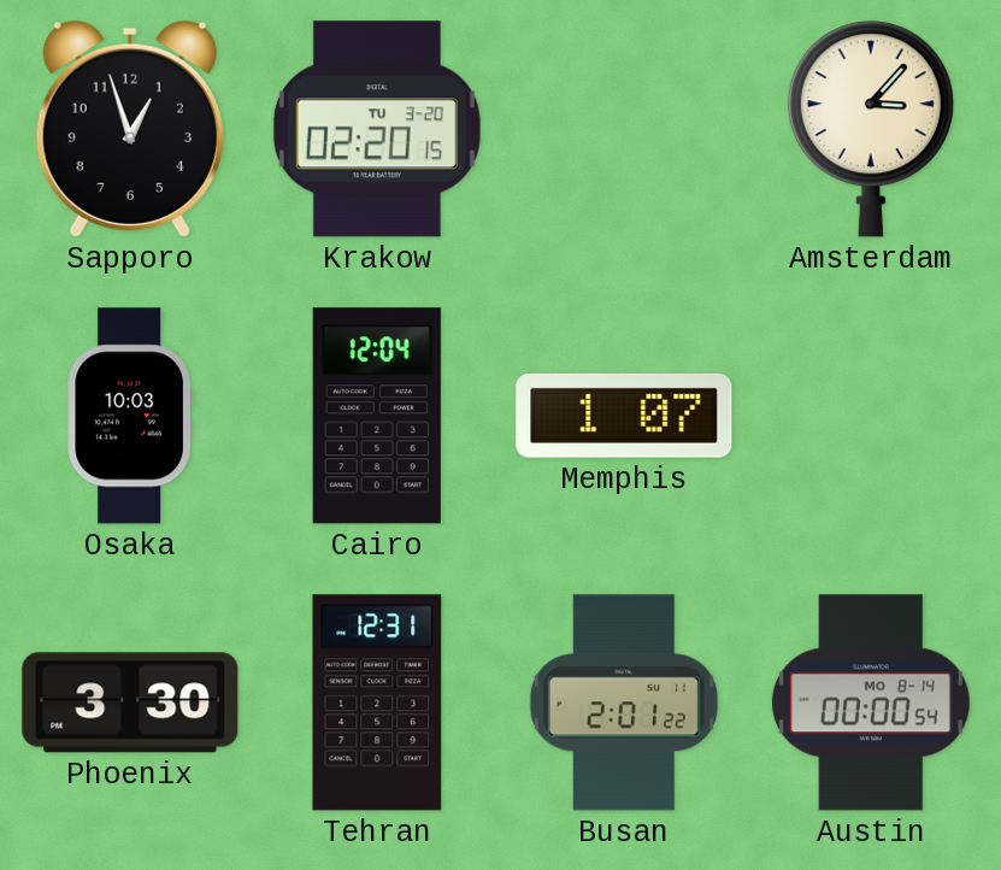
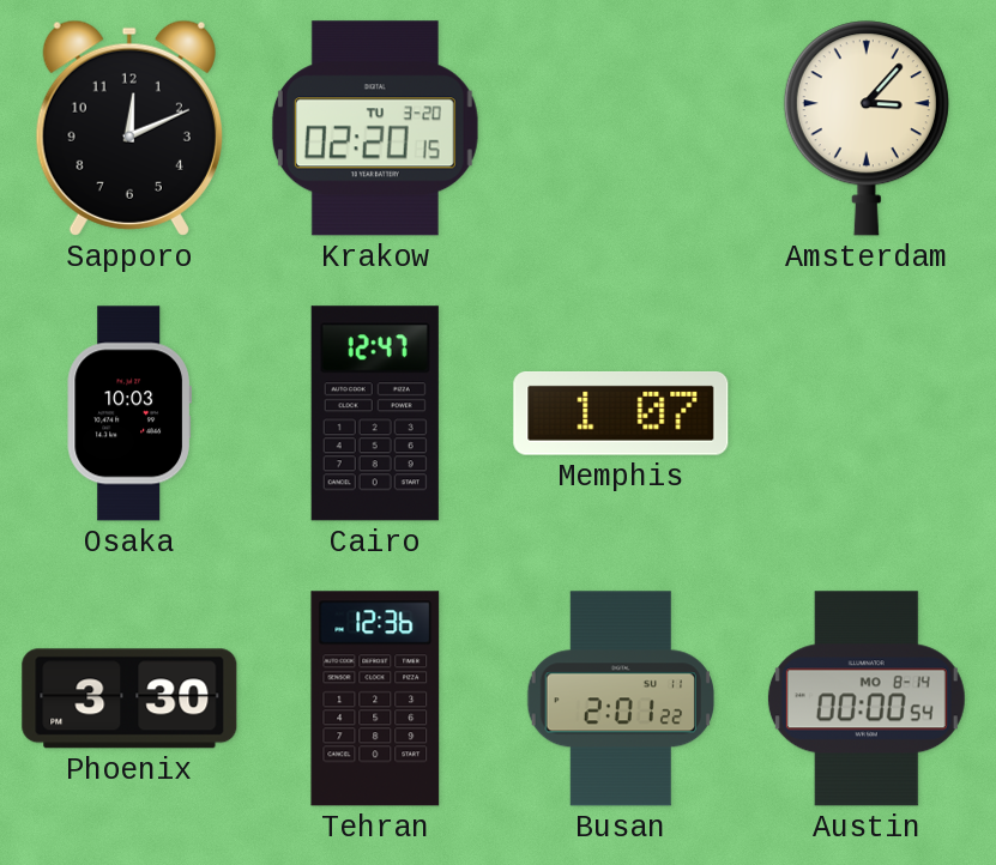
Sapporo: 12:57 -> 12:11
Cairo: 12:04 -> 12:47
Tehran: 12:31 -> 12:36
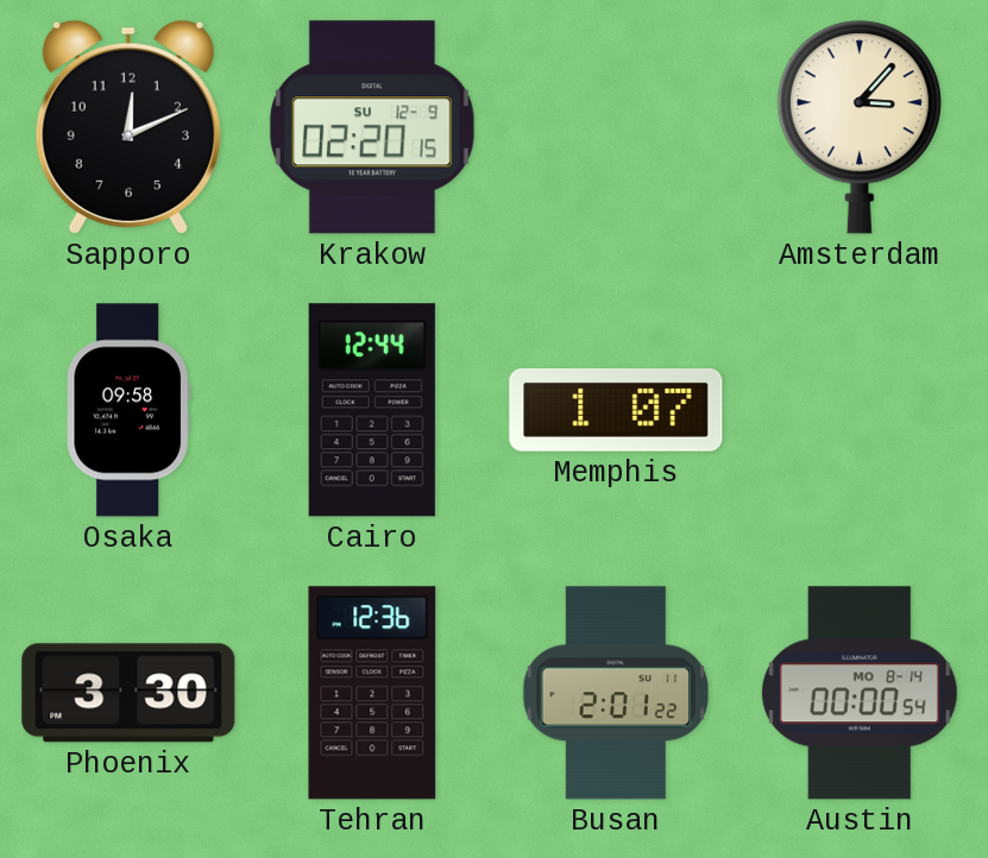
Krakow date: TU 3-20 -> SU 12-9
Osaka: 10:03 -> 09:58
Cairo: 12:47 -> 12:44
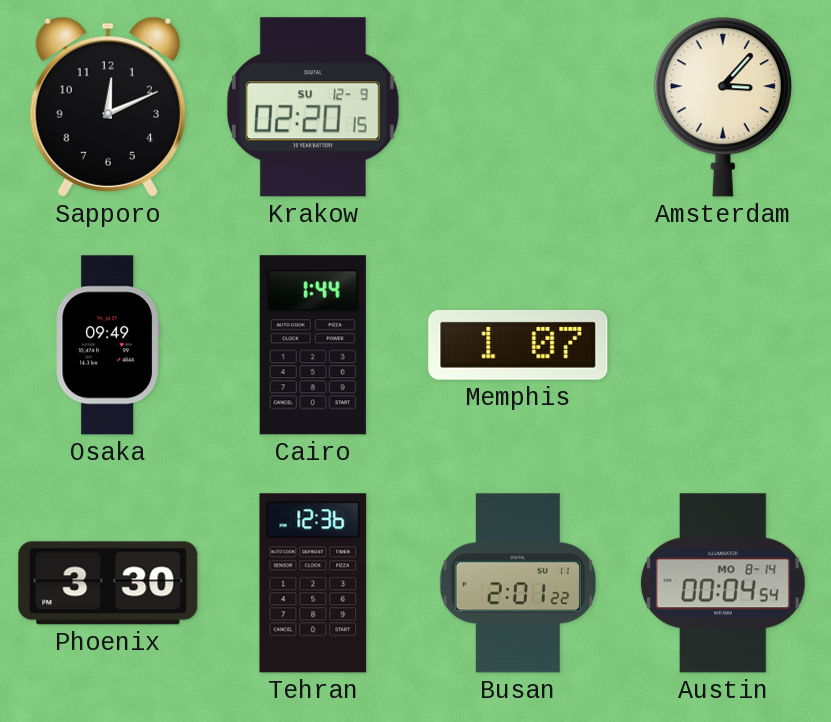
Osaka: 09:58 -> 09:49
Cairo: 12:44 -> 1:44
Austin: 00:00 -> 00:04
